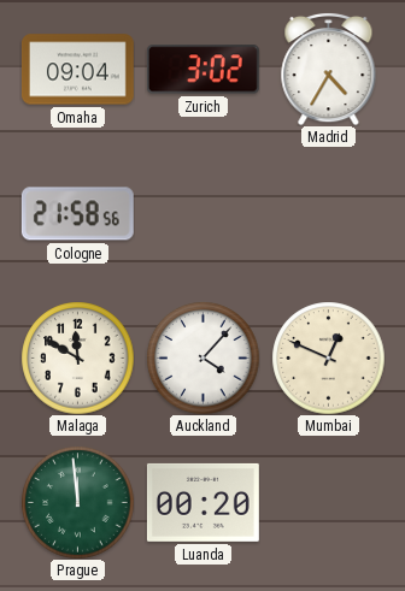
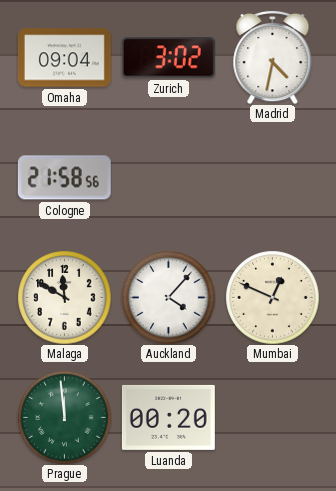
Madrid: 4:35 -> 4:32
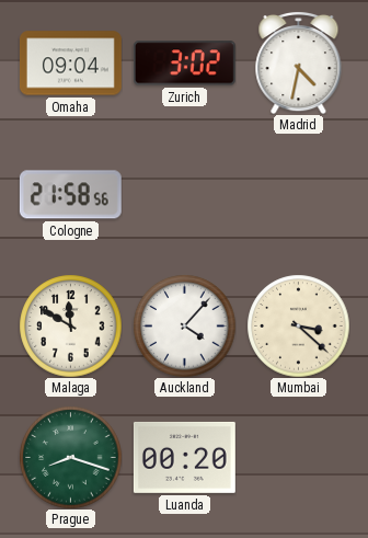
Mumbai: 12:49 -> 3:22
Prague: 11:59 -> 8:18
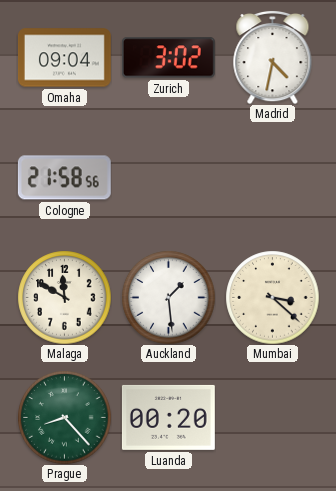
Auckland: 4:07 -> 1:29
Prague: 8:18 -> 8:23
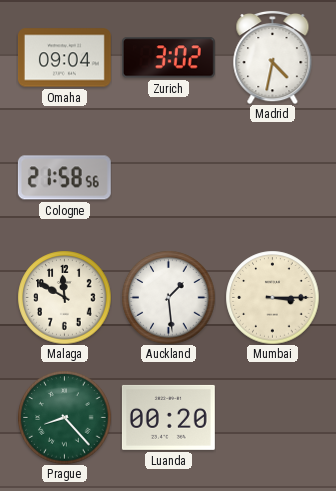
Mumbai: 3:22 -> 3:15
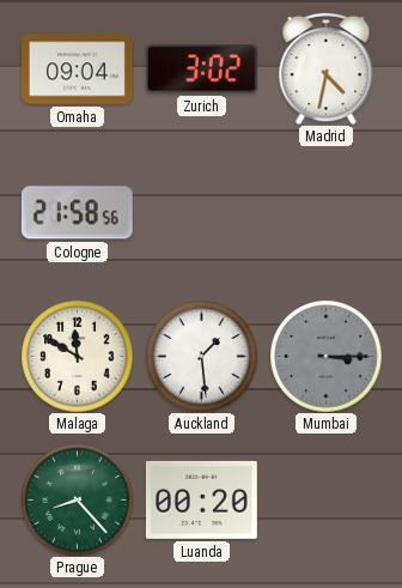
Mumbai dial: cream -> grey
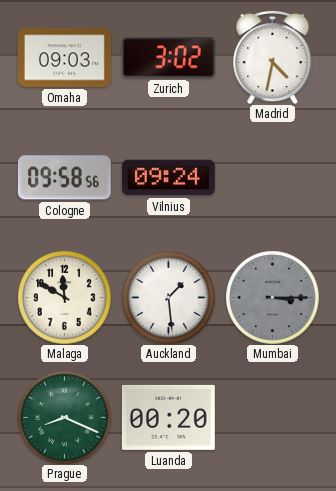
Omaha: 09:04 -> 09:03
Cologne: 21:58 -> 09:58
Vilnius: none -> 09:24
Prague: 8:23 -> 8:19
